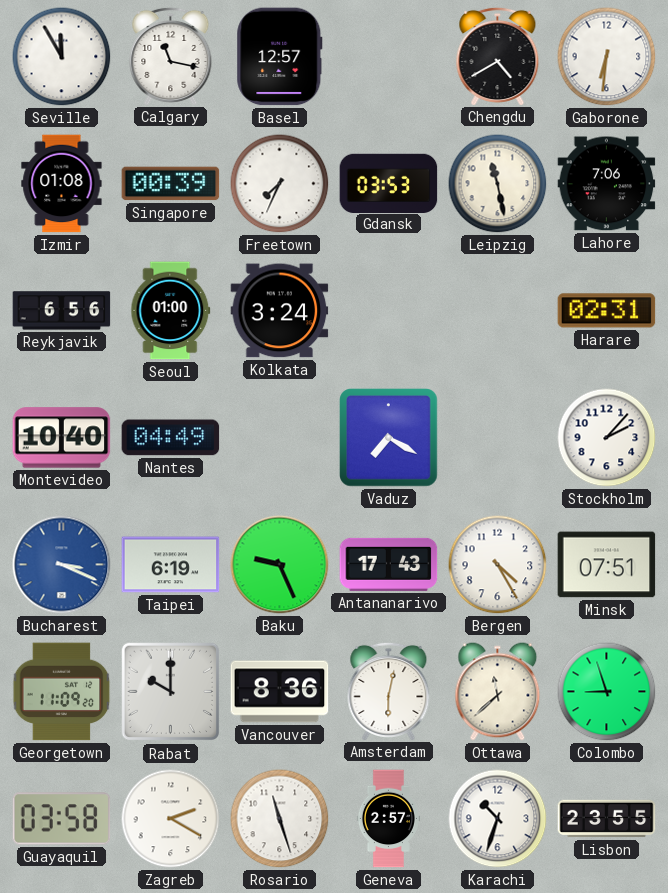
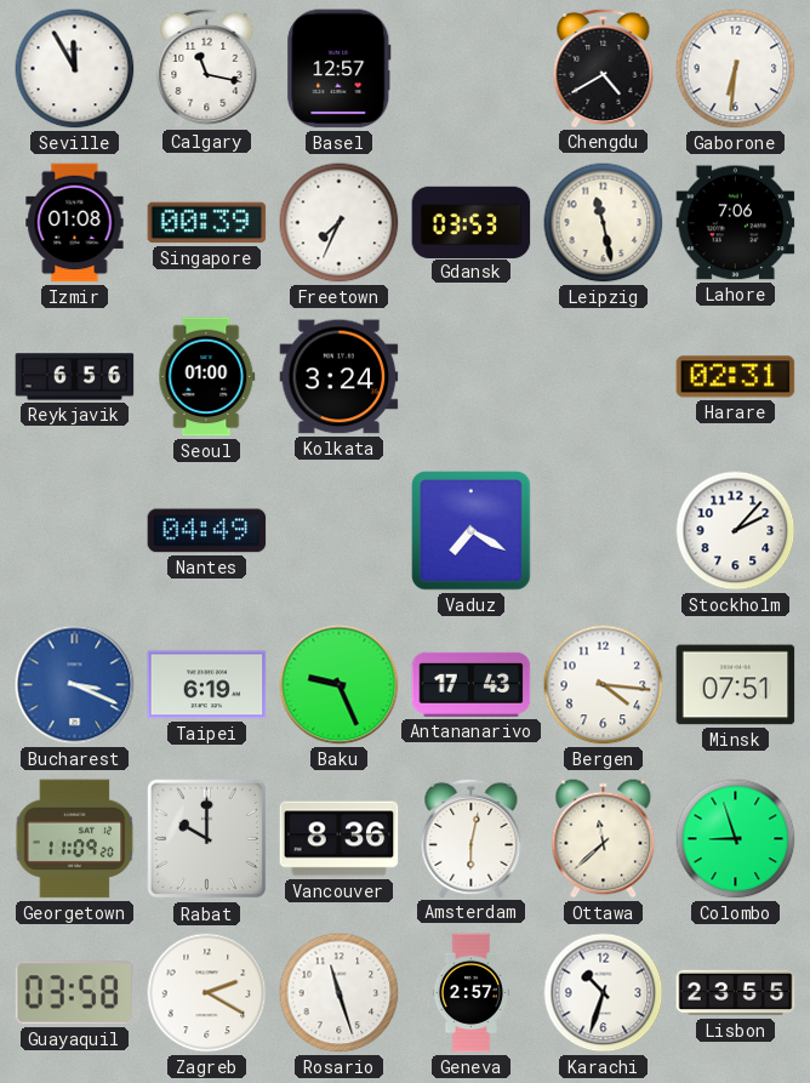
Montevideo: 10:40 -> none
Bergen: 4:25 -> 4:16
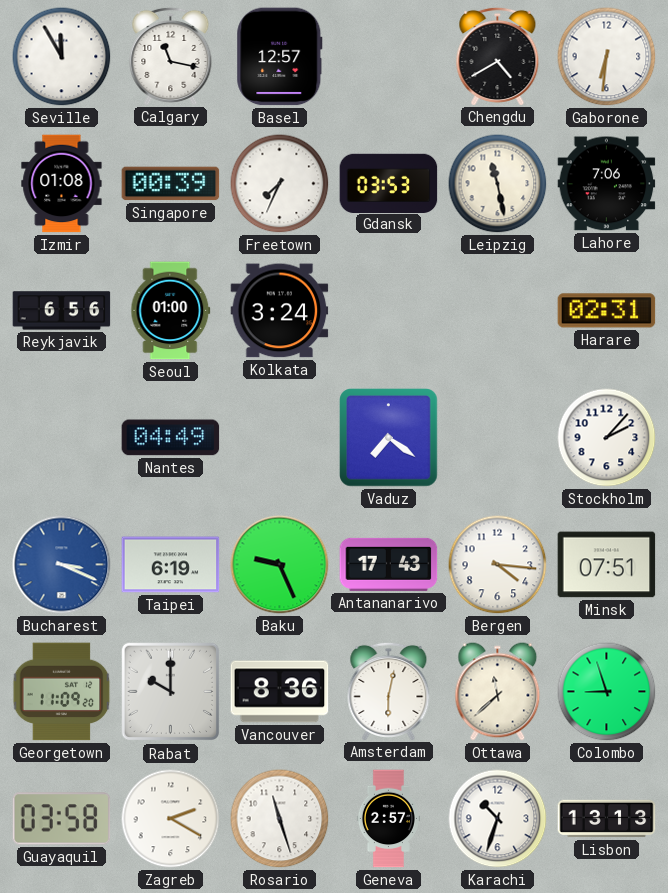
Vaduz: 7:20 -> 7:21
Lisbon: 23:55 -> 13:13
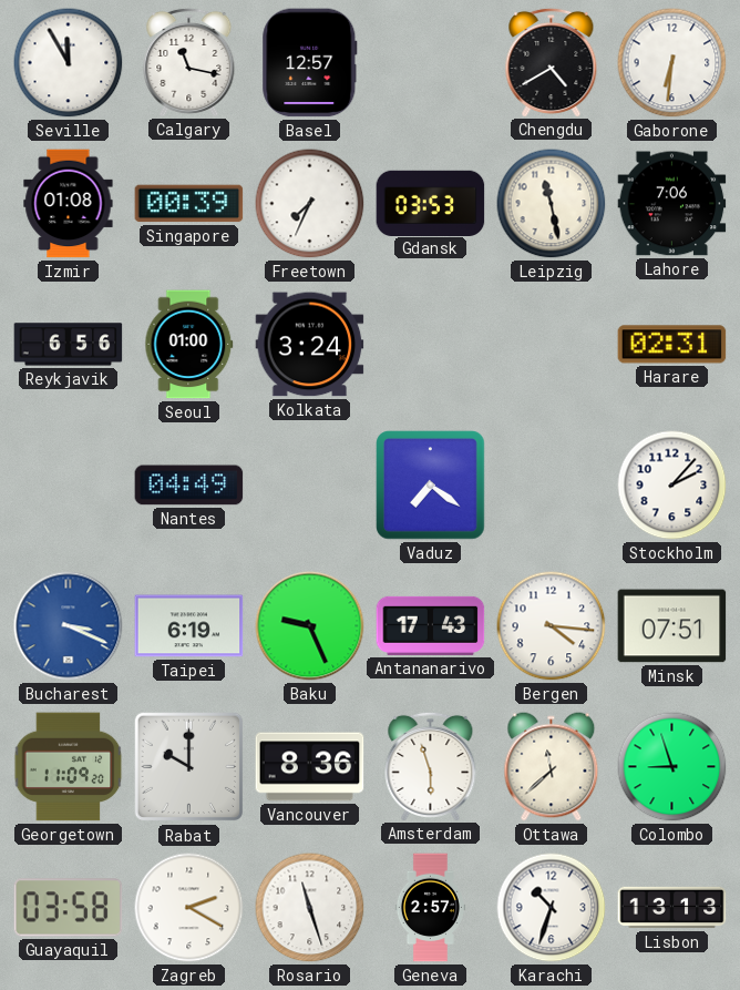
Amsterdam: 6:02 -> 5:57
